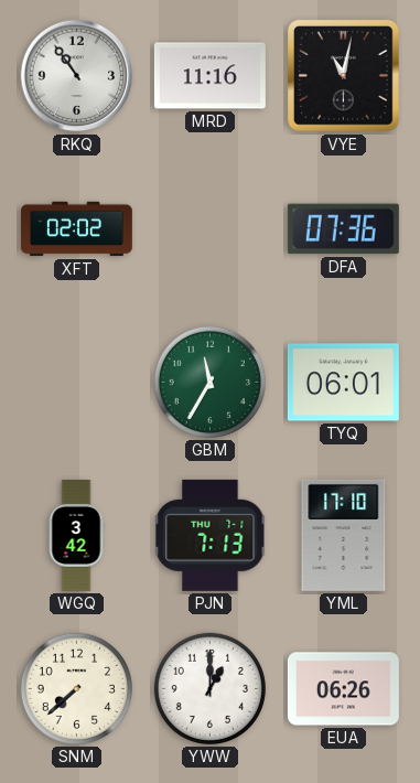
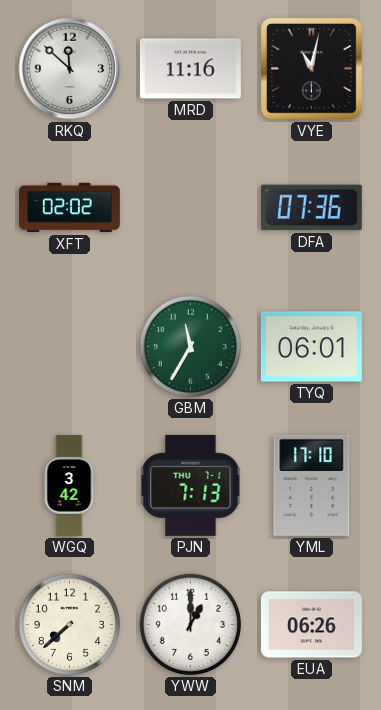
RKQ: 10:54 -> 11:52
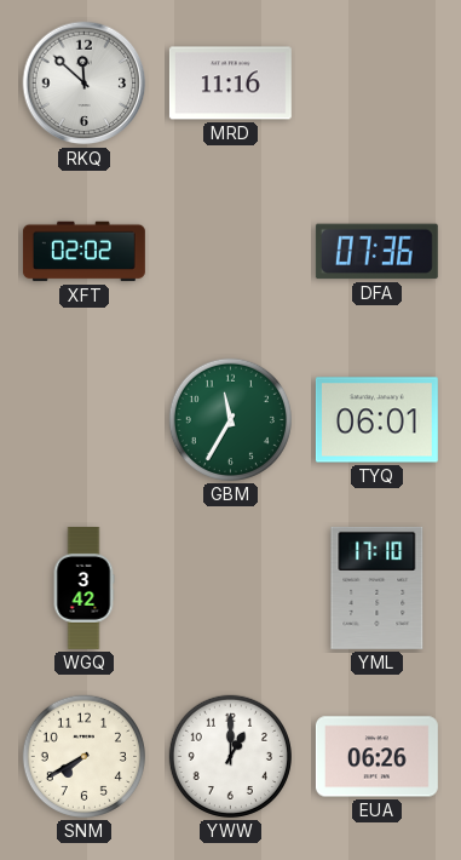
VYE: 11:02 -> none
PJN: 7:13 -> none
SNM: 7:38 -> 7:40
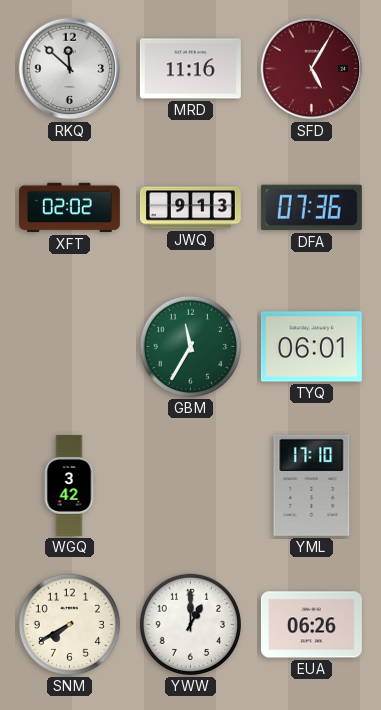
SFD: none -> 5:05
JWQ: none -> 9:13
